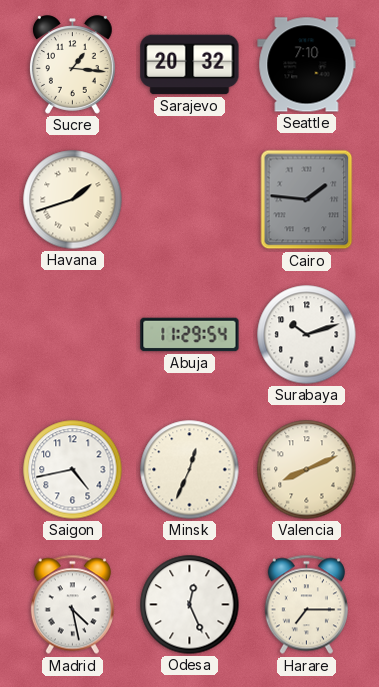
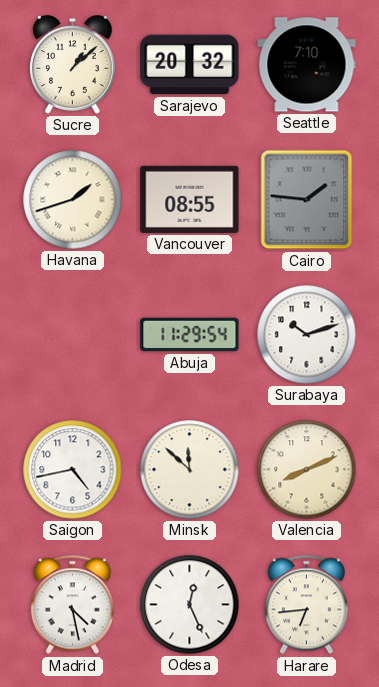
Sucre: 1:16 -> 1:08
Vancouver: none -> 08:55
Minsk: 12:34 -> 11:52
Harare: 7:15 -> 6:44
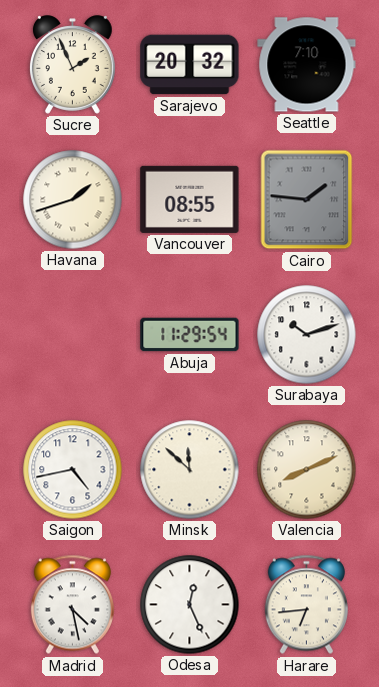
Sucre: 1:08 -> 1:56
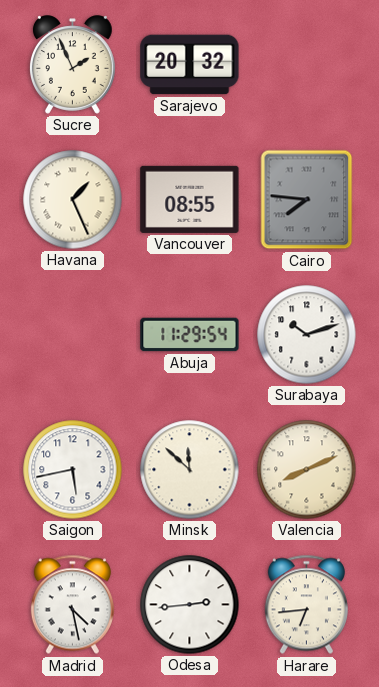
Seattle: 7:10 -> none
Havana: 1:42 -> 1:26
Cairo: 1:46 -> 7:46
Saigon: 4:43 -> 5:43
Odesa: 12:26 -> 2:44
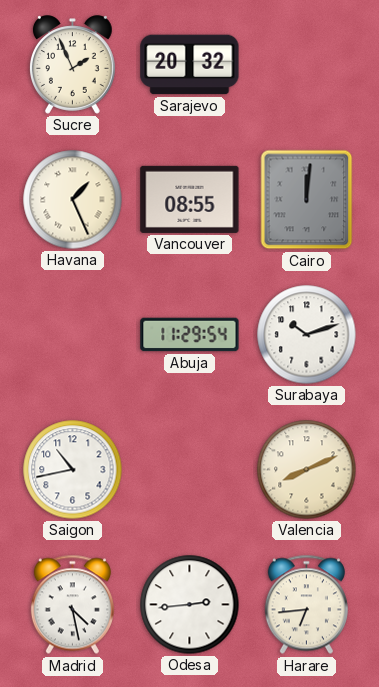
Cairo: 7:46 -> 12:01
Saigon: 5:43 -> 10:43
Minsk: 11:52 -> none
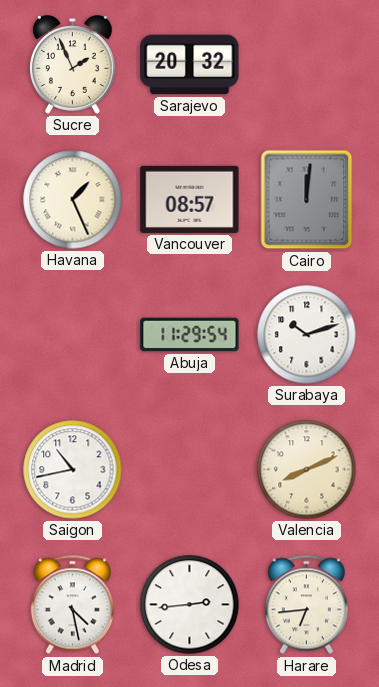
Vancouver: 08:55 -> 08:57
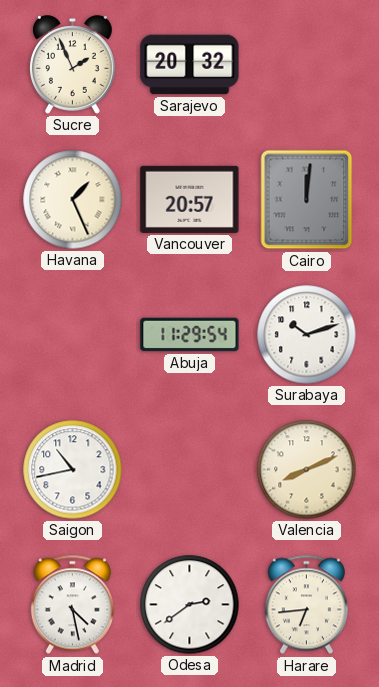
Vancouver: 08:57 -> 20:57
Odesa: 2:44 -> 2:39
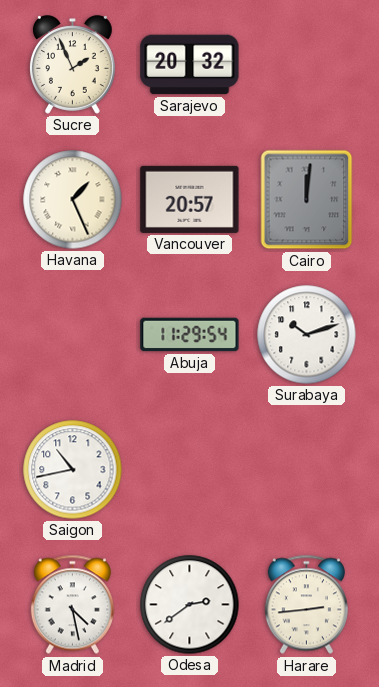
Valencia: 8:11 -> none
Harare: 6:44 -> 2:44
